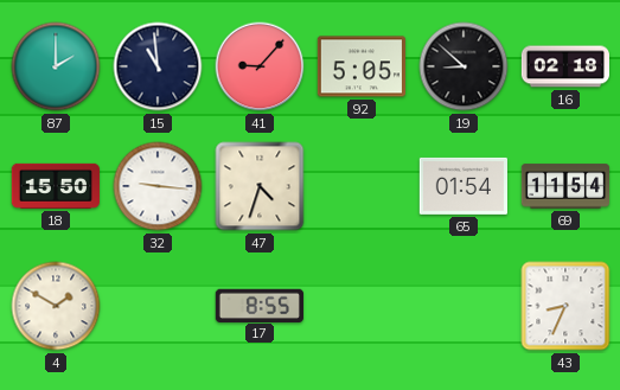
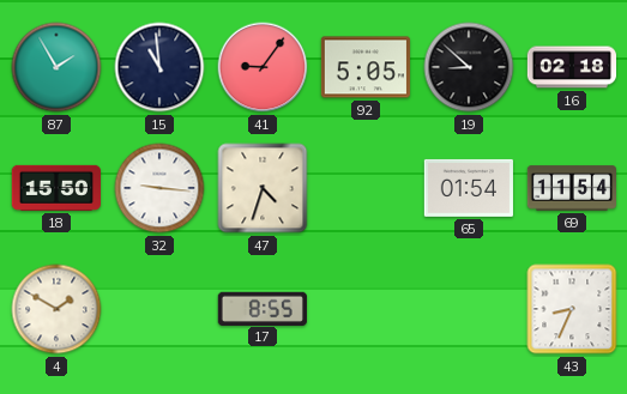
87: 2:00 -> 1:55
41: 9:07 -> 9:06
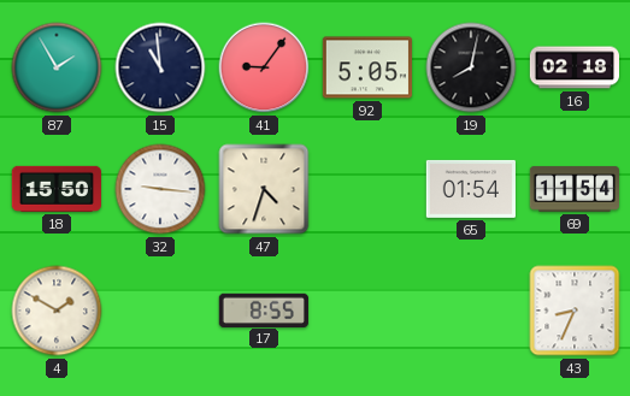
19: 8:52 -> 8:02
